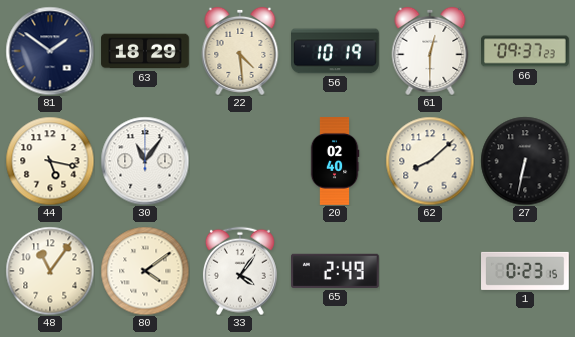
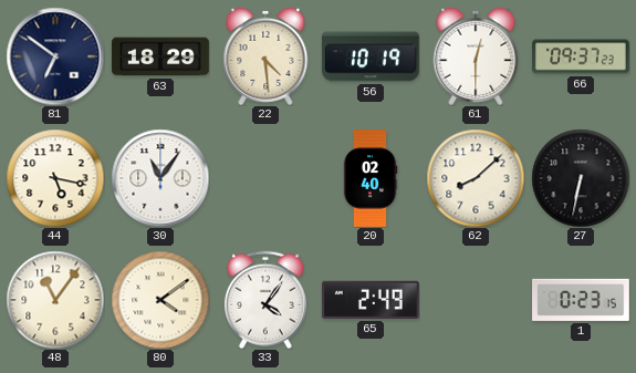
81: 1:51 -> 6:51
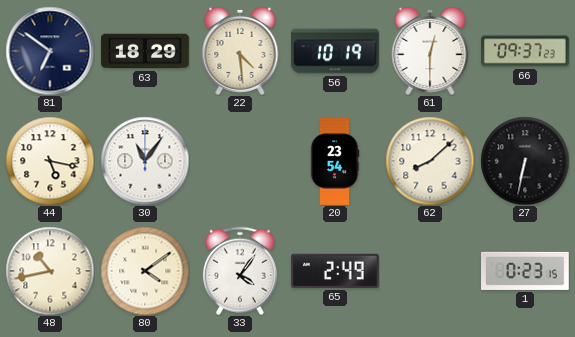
20: 02:40 -> 23:54
48: 11:06 -> 10:43
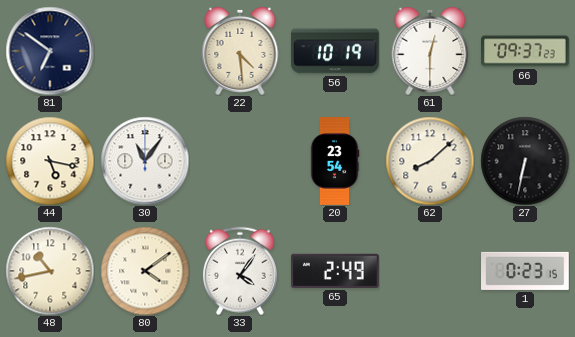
63: 18:29 -> none
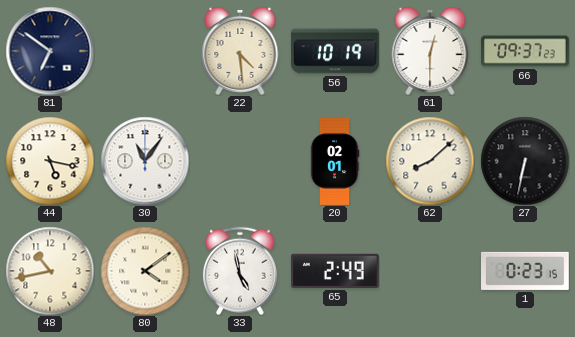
20: 23:54 -> 02:01
33: 4:06 -> 4:58
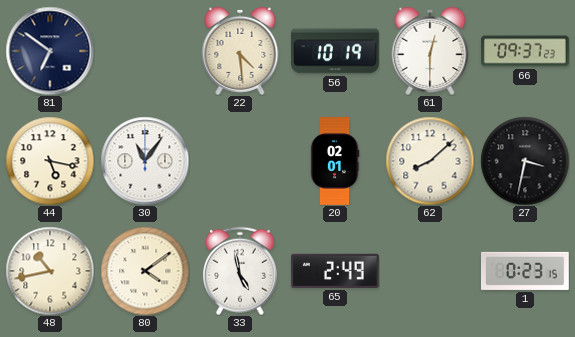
27: 6:32 -> 3:32
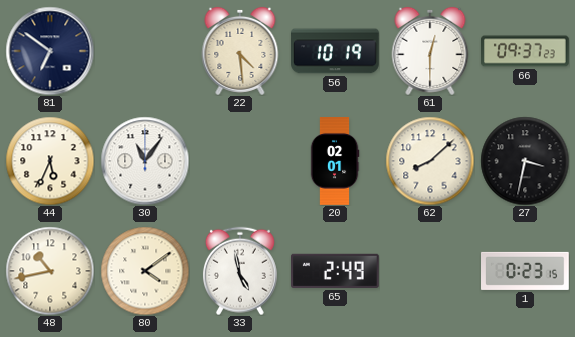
44: 5:17 -> 5:34
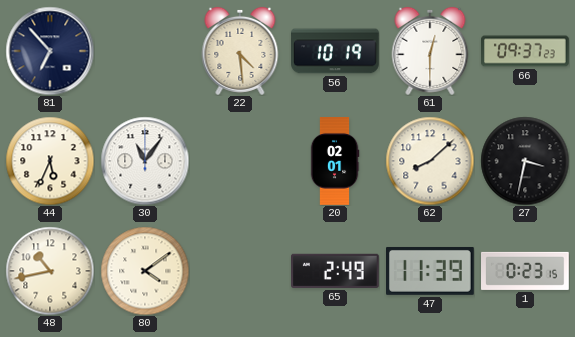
81: 6:51 -> 6:53
33: 4:58 -> none
47: none -> 11:39
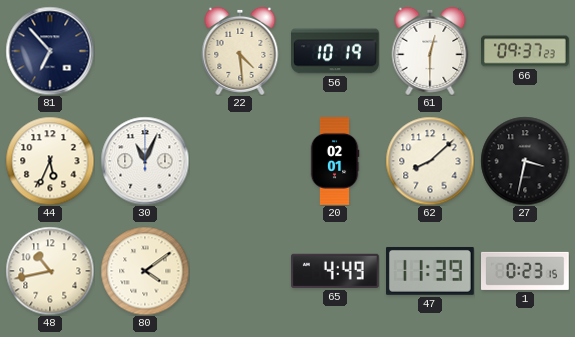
30: 11:06 -> 11:04
65: 2:49 -> 4:49
